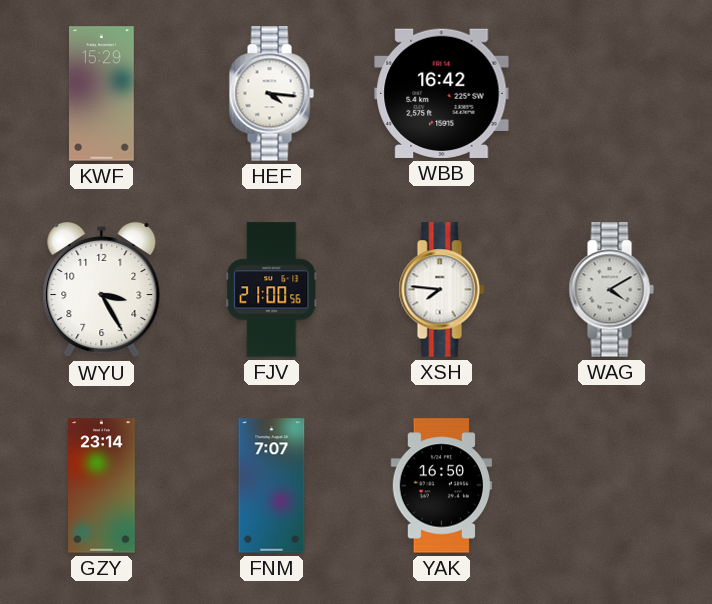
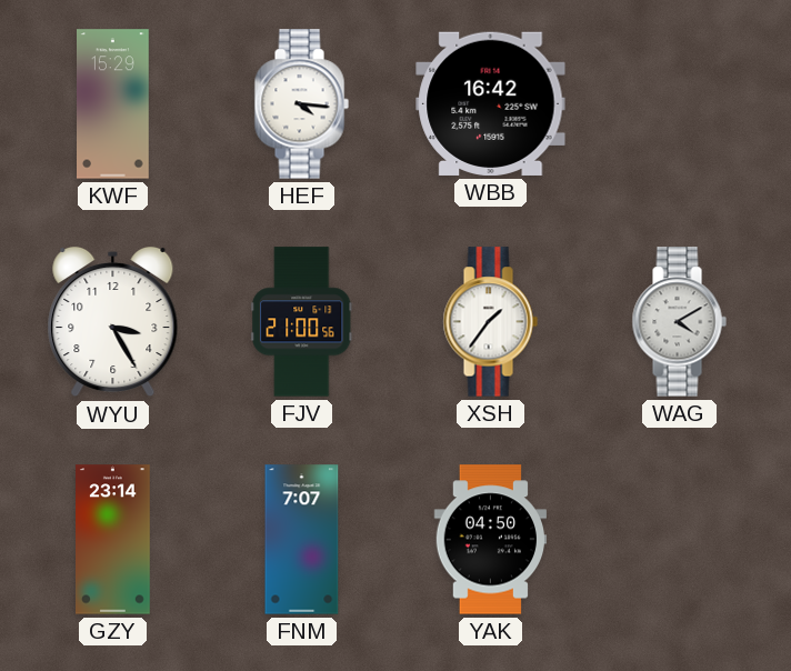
XSH: 7:46 -> 1:36
YAK: 16:50 -> 04:50
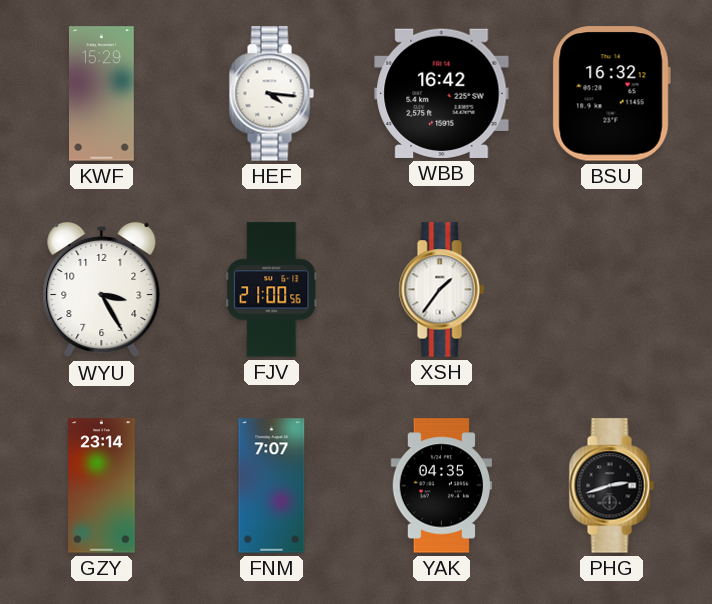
BSU: none -> 16:32
WAG: 4:10 -> none
YAK: 04:50 -> 04:35
PHG: none -> 2:42
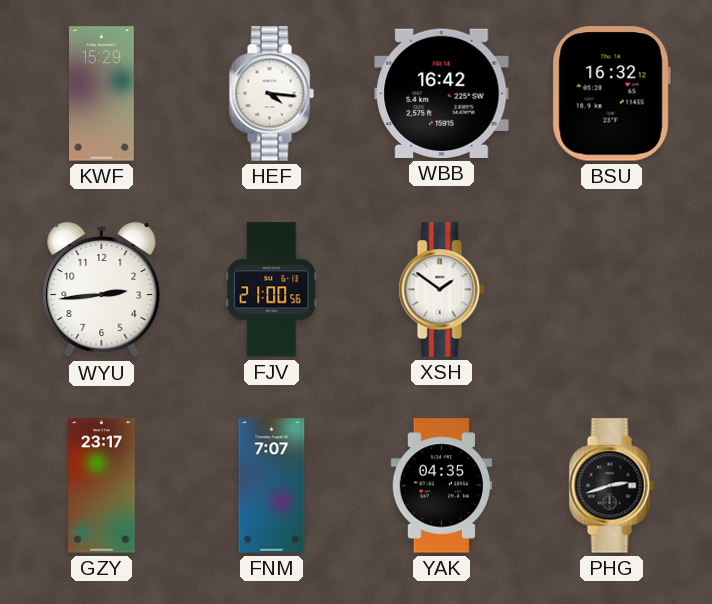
WYU: 3:25 -> 2:44
XSH: 1:36 -> 1:51
GZY: 23:14 -> 23:17
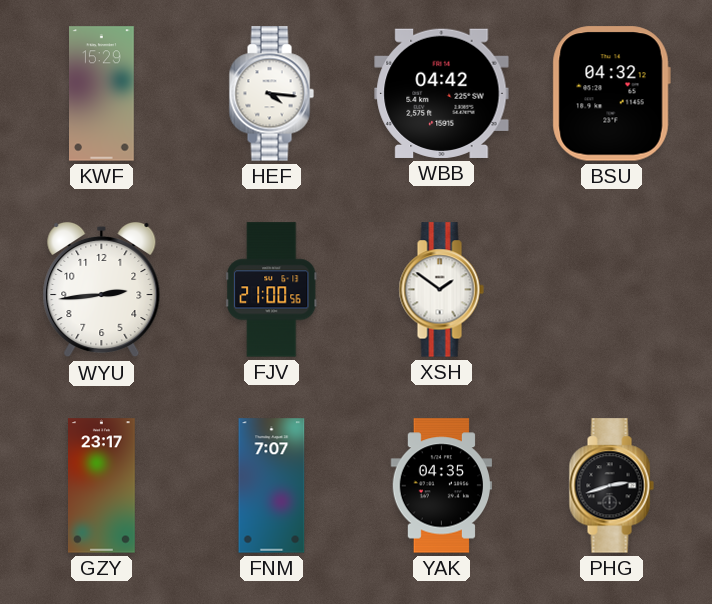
WBB: 16:42 -> 04:42
BSU: 16:32 -> 04:32
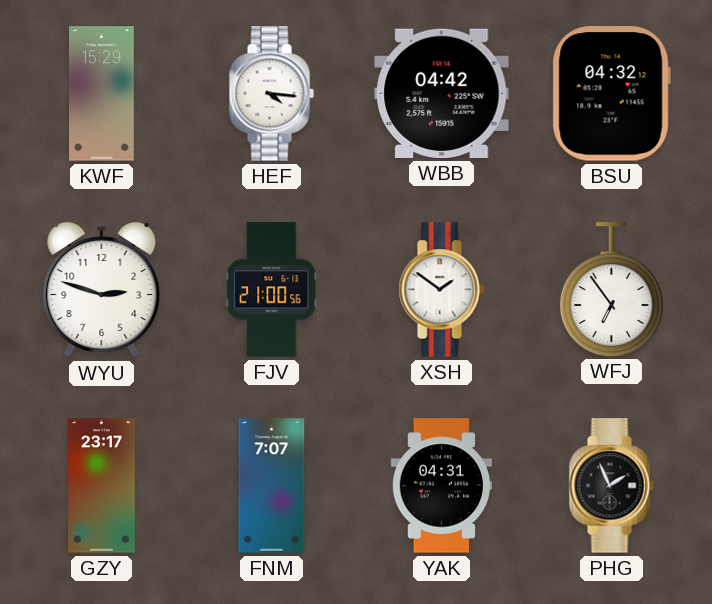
WYU: 2:44 -> 2:48
WFJ: none -> 6:54
YAK: 04:35 -> 04:31
PHG: 2:42 -> 1:56
